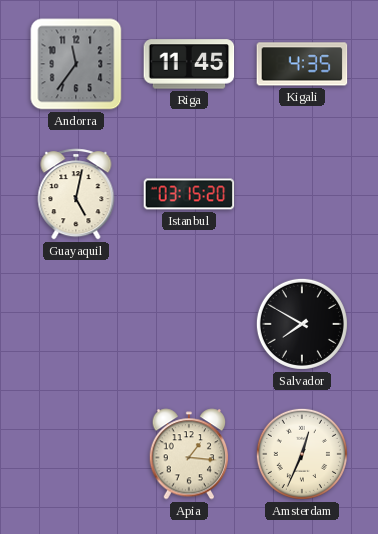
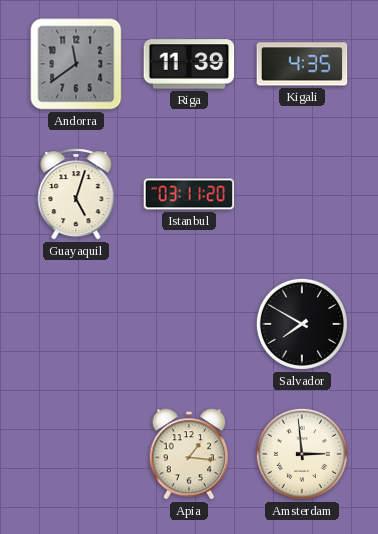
Andorra: 11:36 -> 11:39
Riga: 11:45 -> 11:39
Guayaquil: 5:02 -> 5:03
Istanbul: 03:15 -> 03:11
Amsterdam: 12:34 -> 2:59
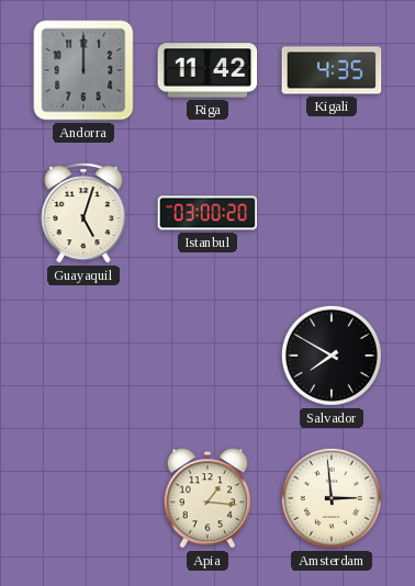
Andorra: 11:39 -> 12:00
Riga: 11:39 -> 11:42
Istanbul: 03:11 -> 03:00
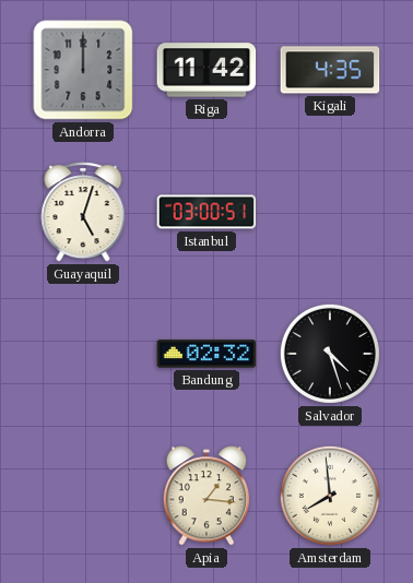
Istanbul: 03:00:20 -> 03:00:51
Bandung: none -> 02:32
Salvador: 7:50 -> 4:27
Amsterdam: 2:59 -> 7:59
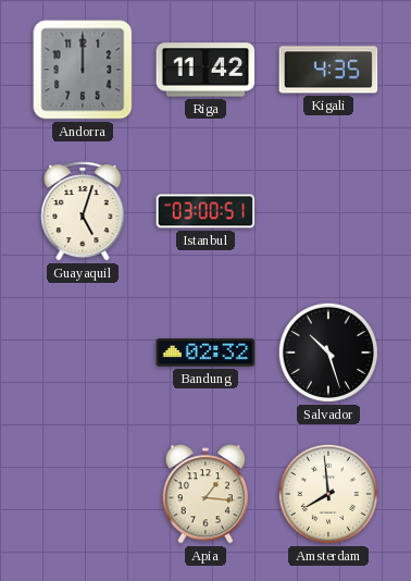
Salvador: 4:27 -> 10:27
